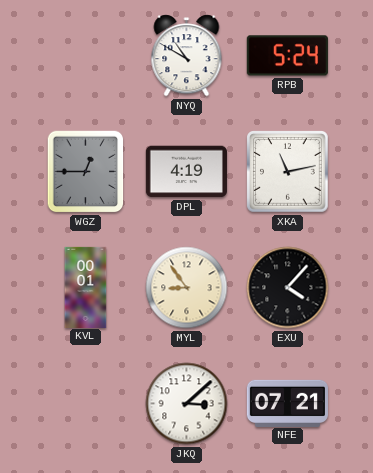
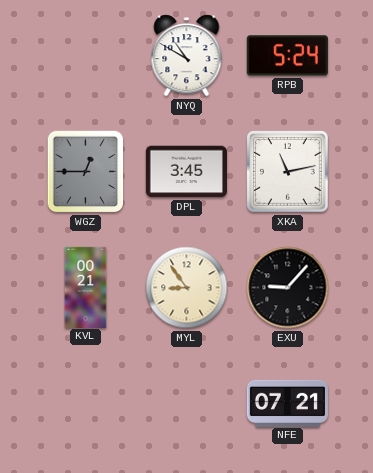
DPL: 4:19 -> 3:45
KVL: 00:01 -> 00:21
EXU: 4:07 -> 9:07
JKQ: 3:08 -> none
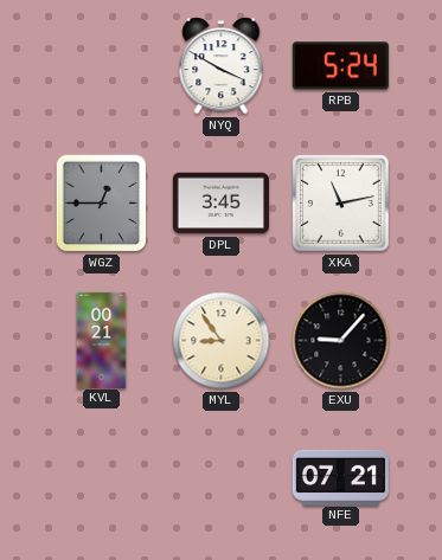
NYQ: 10:50 -> 3:50
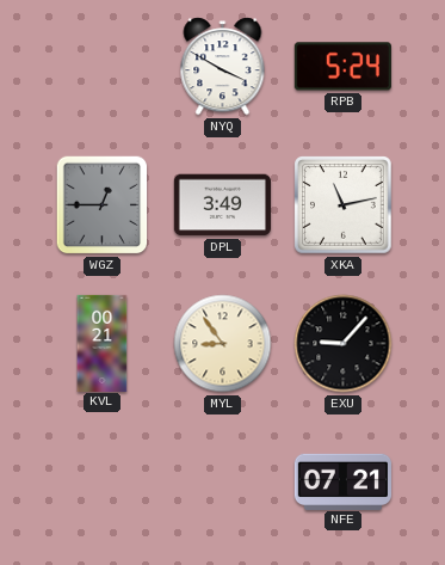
DPL: 3:45 -> 3:49
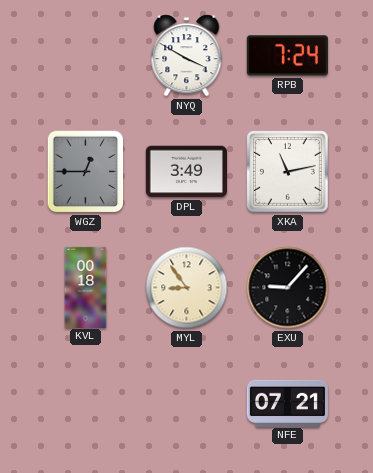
RPB: 5:24 -> 7:24
KVL: 00:21 -> 00:18
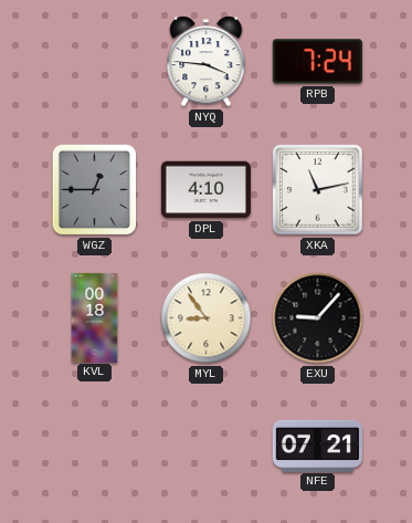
NYQ: 3:50 -> 3:46
DPL: 3:49 -> 4:10
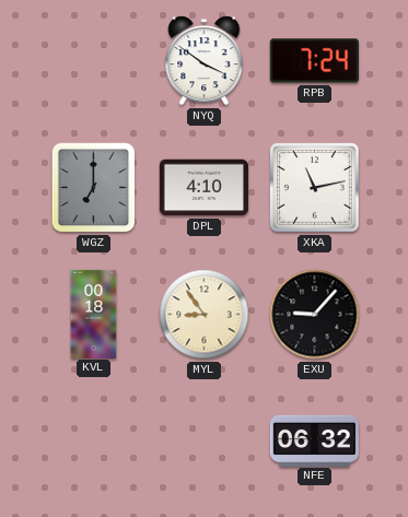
NYQ: 3:46 -> 3:51
WGZ: 12:45 -> 7:00
NFE: 07:21 -> 06:32
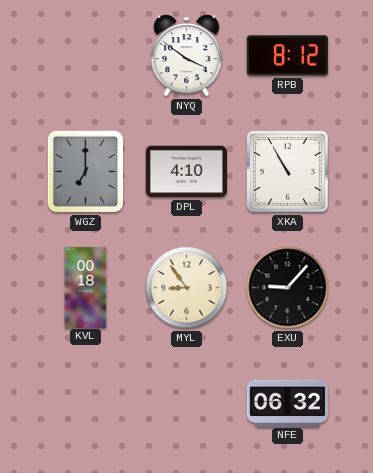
RPB: 7:24 -> 8:12
XKA: 11:13 -> 10:55
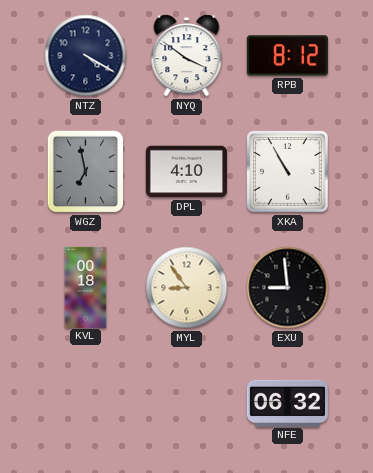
NTZ: none -> 4:20
WGZ: 7:00 -> 6:58
EXU: 9:07 -> 8:59
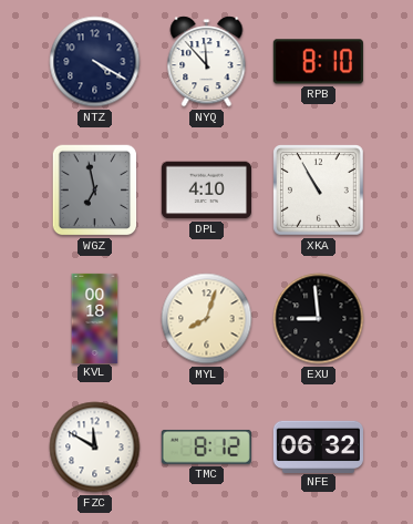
NYQ: 3:51 -> 11:53
RPB: 8:12 -> 8:10
MYL: 8:54 -> 8:03
FZC: none -> 11:50
TMC: none -> 8:12
